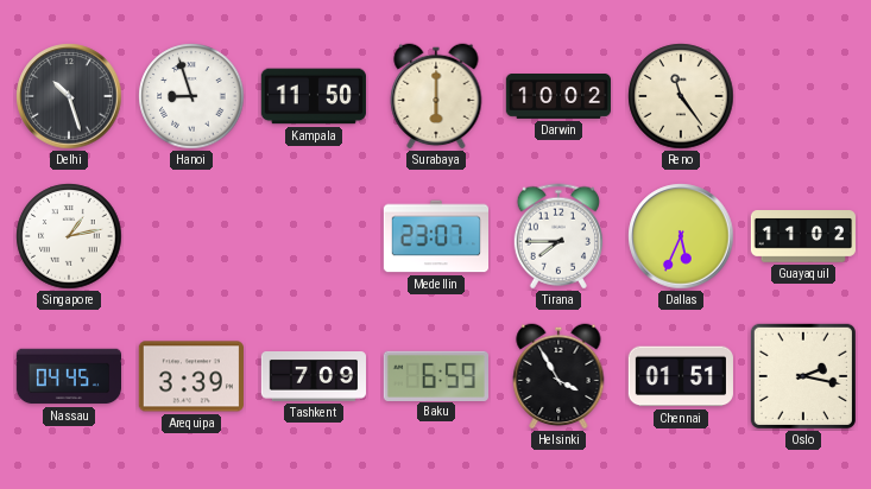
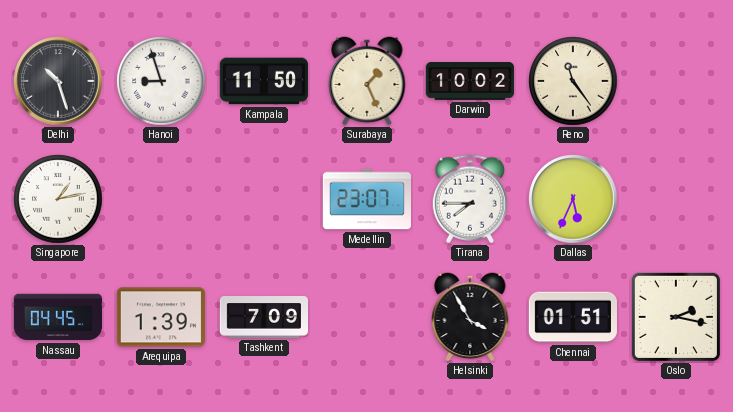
Surabaya: 6:00 -> 1:26
Guayaquil: 11:02 -> none
Arequipa: 3:39 -> 1:39
Baku: 6:59 -> none
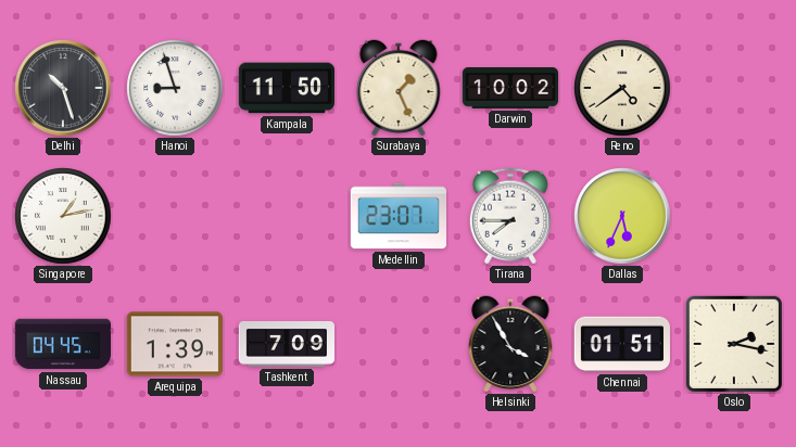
Reno: 11:24 -> 4:39
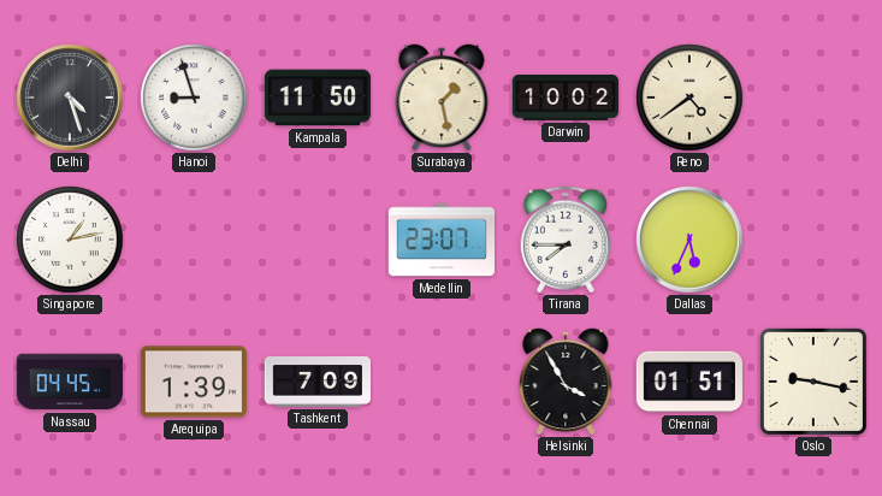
Delhi: 10:27 -> 4:27
Surabaya: 1:26 -> 1:28
Oslo: 2:17 -> 9:17
